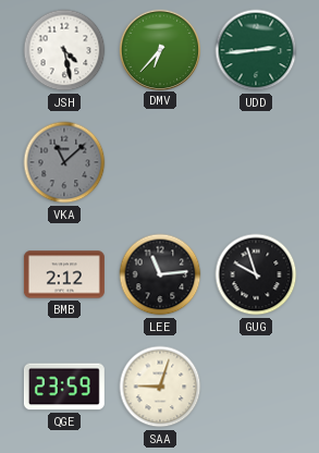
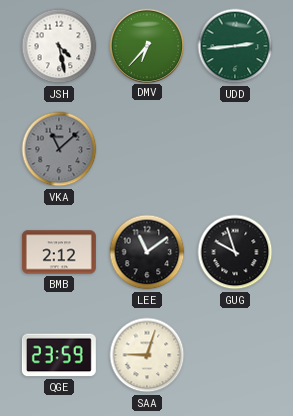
LEE: 11:14 -> 11:09
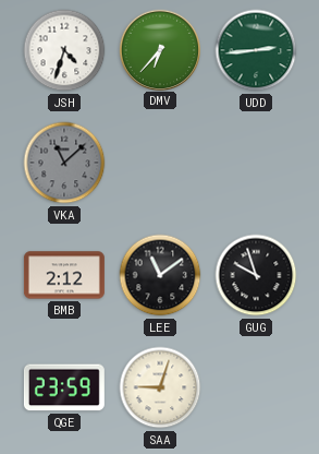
JSH: 4:28 -> 4:33
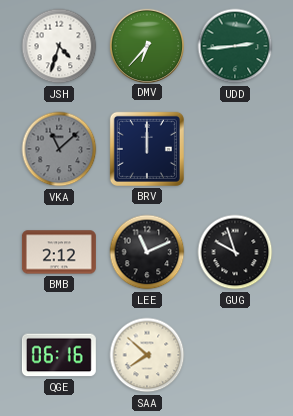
BRV: none -> 12:00
LEE: 11:09 -> 11:11
QGE: 23:59 -> 06:16
SAA: 9:03 -> 7:52
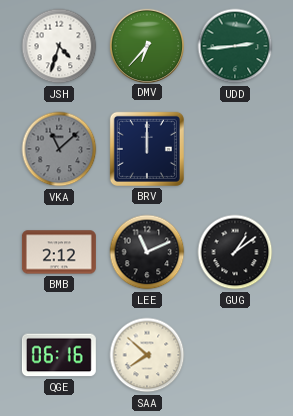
GUG: 9:57 -> 1:09
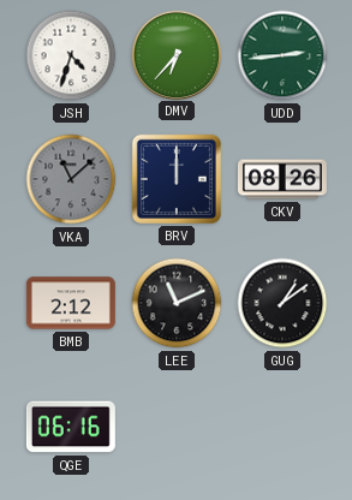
CKV: none -> 08:26
SAA: 7:52 -> none
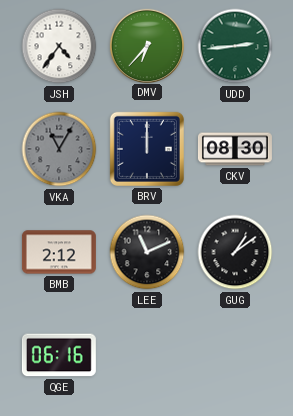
JSH: 4:33 -> 4:36
VKA: 11:08 -> 11:05
CKV: 08:26 -> 08:30
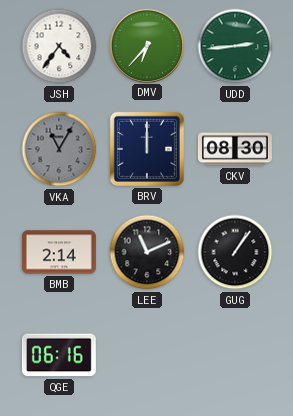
BMB: 2:12 -> 2:14
GUG: 1:09 -> 1:06
